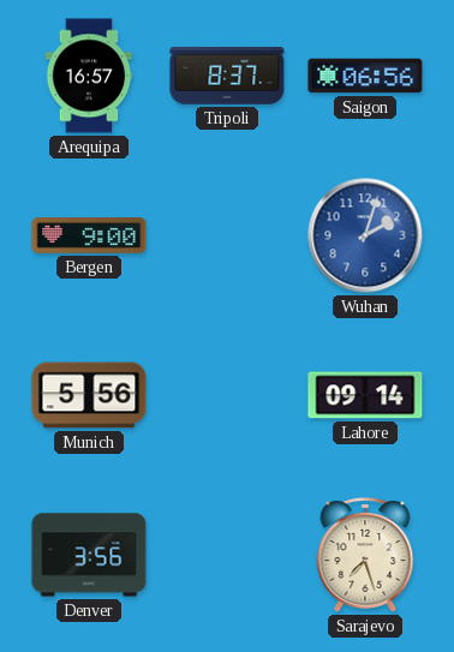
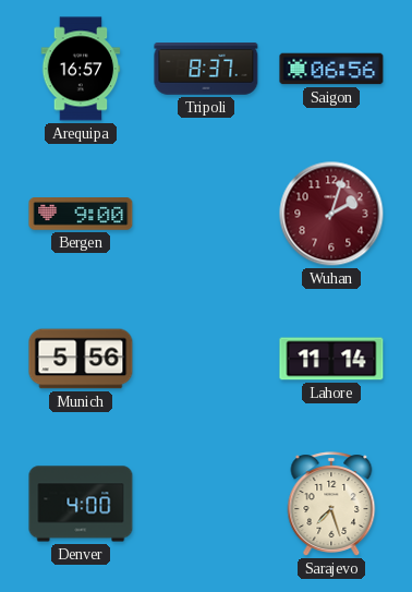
Wuhan dial: blue -> burgundy
Lahore: 09:14 -> 11:14
Denver: 3:56 -> 4:00
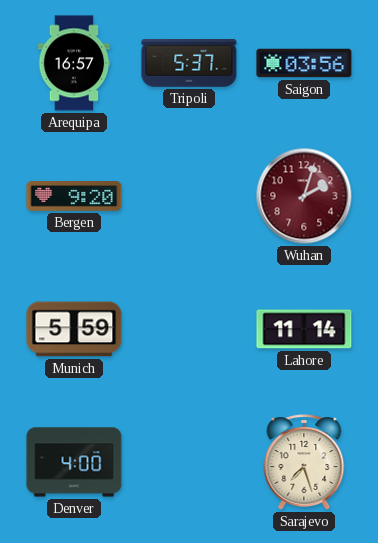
Tripoli: 8:37 -> 5:37
Saigon: 06:56 -> 03:56
Bergen: 9:00 -> 9:20
Munich: 5:56 -> 5:59
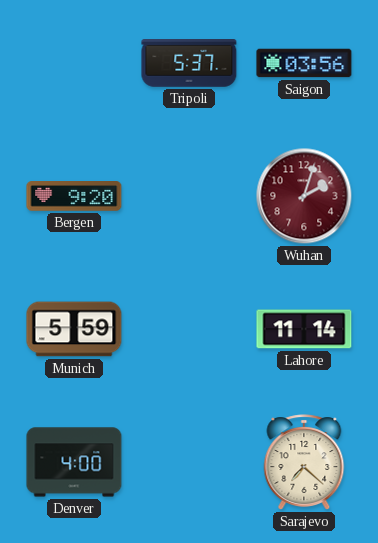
Arequipa: 16:57 -> none
Sarajevo: 7:27 -> 7:22
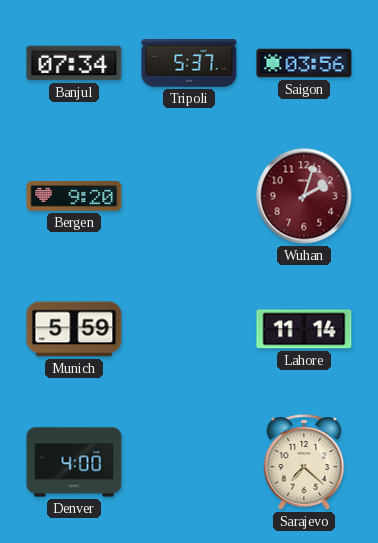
Banjul: none -> 07:34
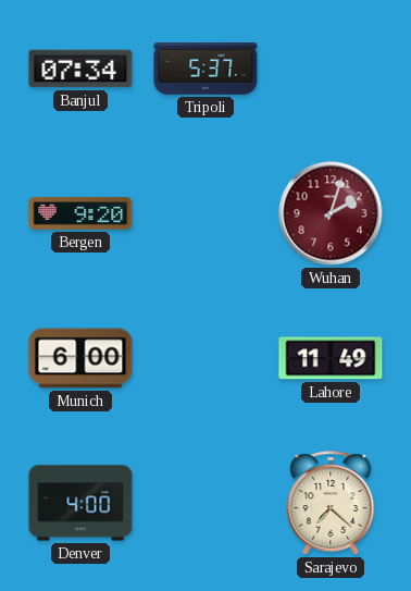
Saigon: 03:56 -> none
Munich: 5:59 -> 6:00
Lahore: 11:14 -> 11:49
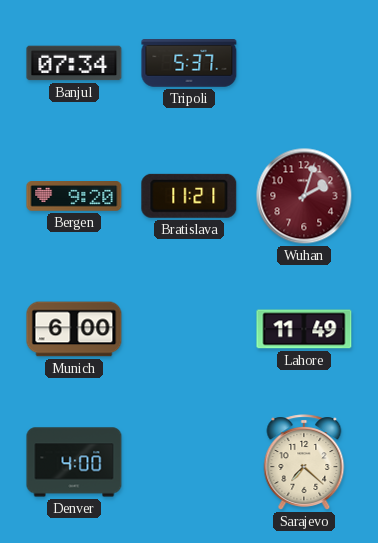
Bratislava: none -> 11:21
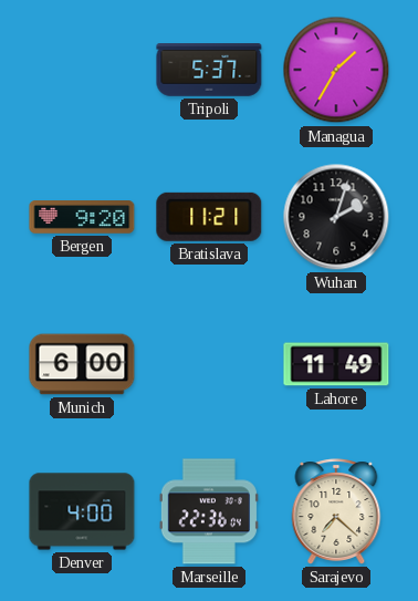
Banjul: 07:34 -> none
Managua: none -> 1:35
Wuhan dial: burgundy -> black
Marseille: none -> 22:36
